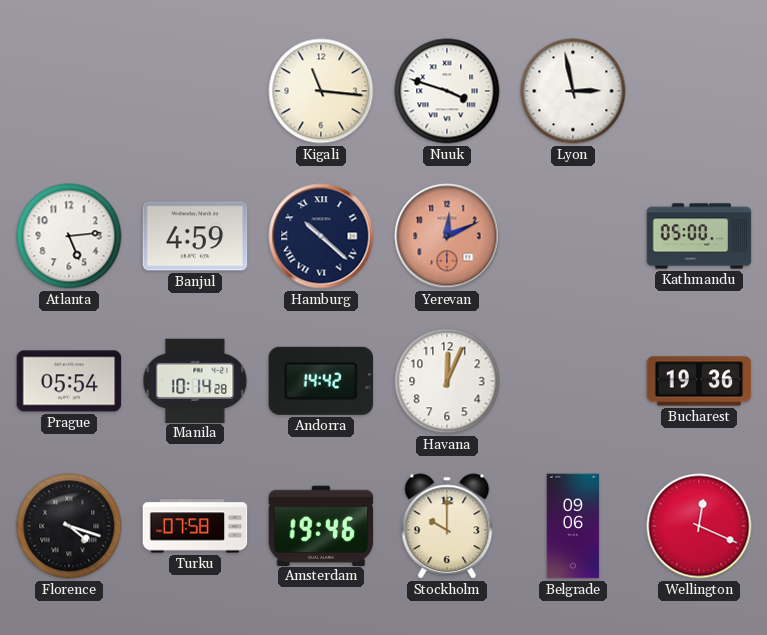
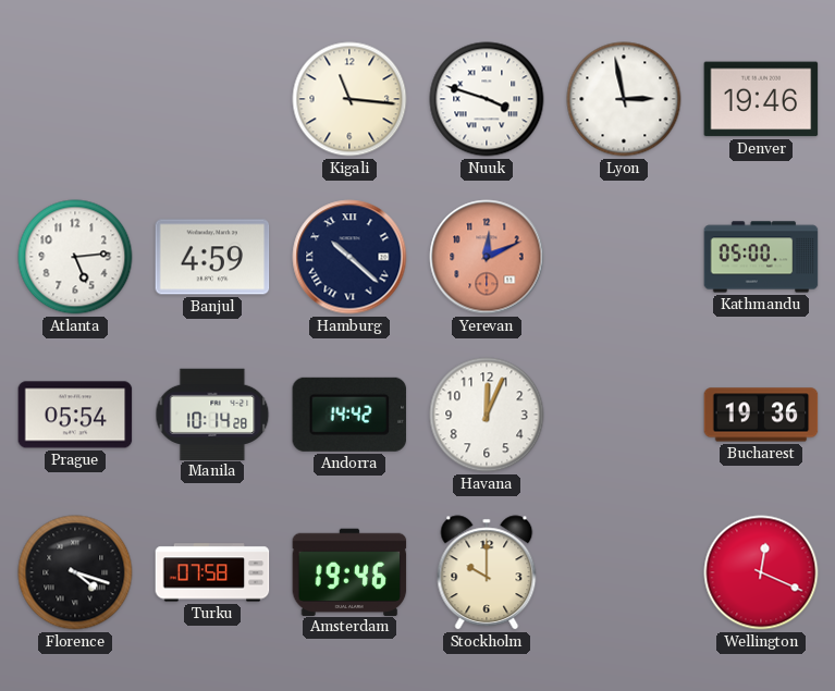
Denver: none -> 19:46
Belgrade: 09:06 -> none
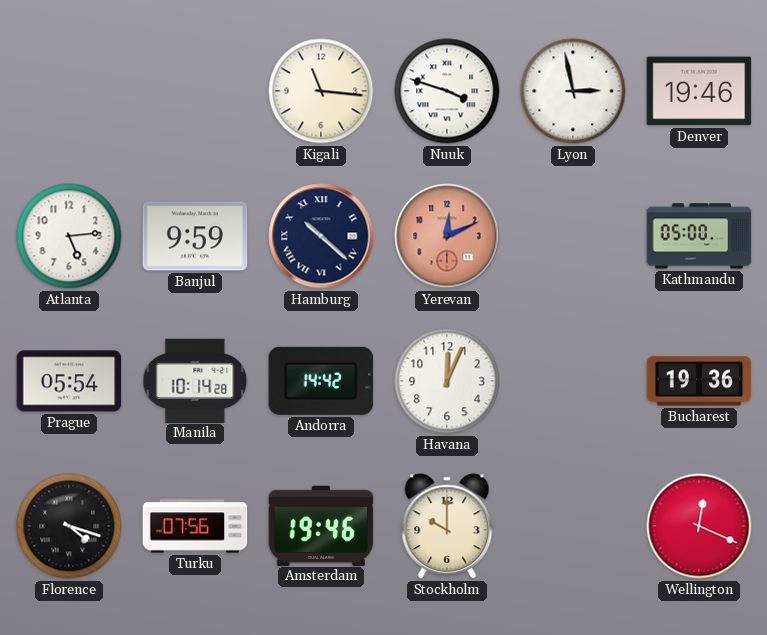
Banjul: 4:59 -> 9:59
Turku: 07:58 -> 07:56
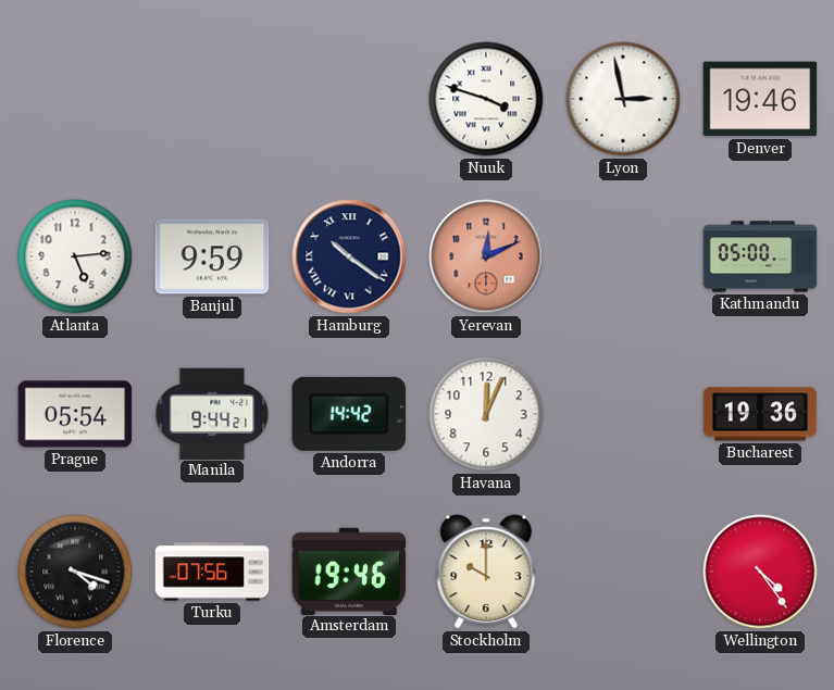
Kigali: 11:16 -> none
Hamburg: 10:22 -> 10:21
Manila: 10:14 -> 9:44
Wellington: 12:19 -> 4:24
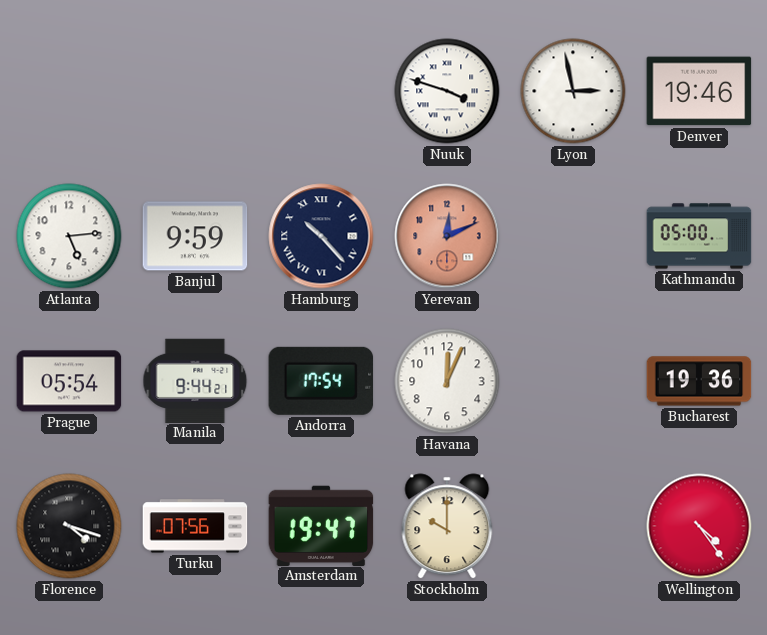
Hamburg: 10:21 -> 10:23
Andorra: 14:42 -> 17:54
Amsterdam: 19:46 -> 19:47
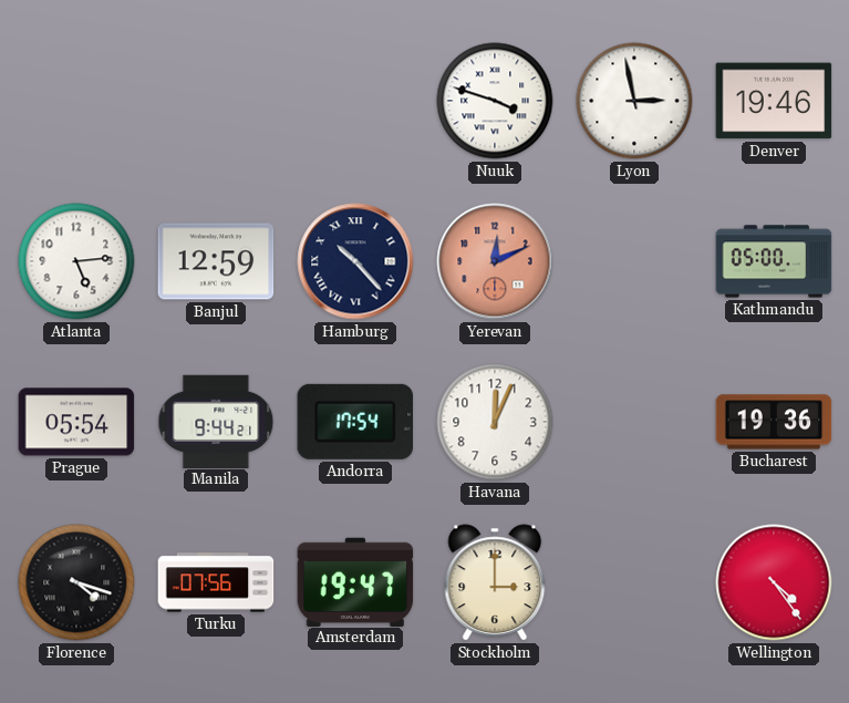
Banjul: 9:59 -> 12:59
Stockholm: 10:00 -> 3:00
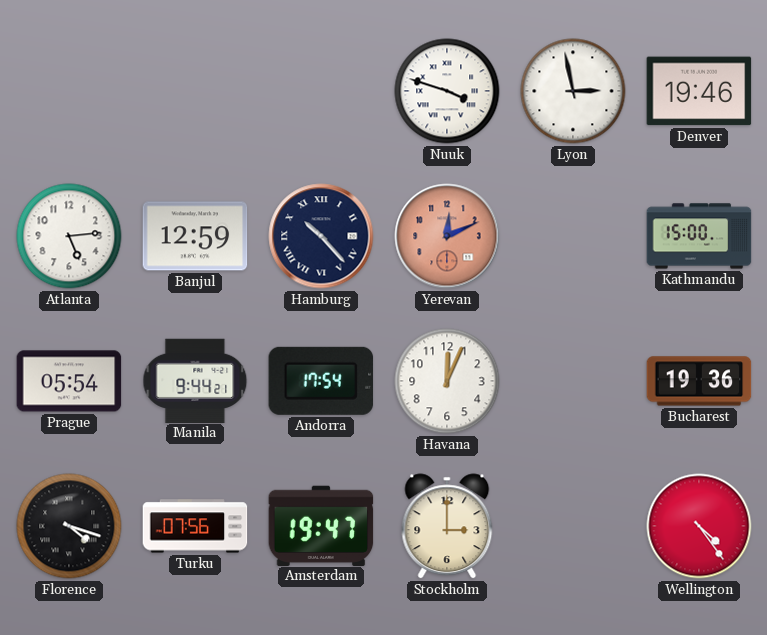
Kathmandu: 05:00 -> 15:00
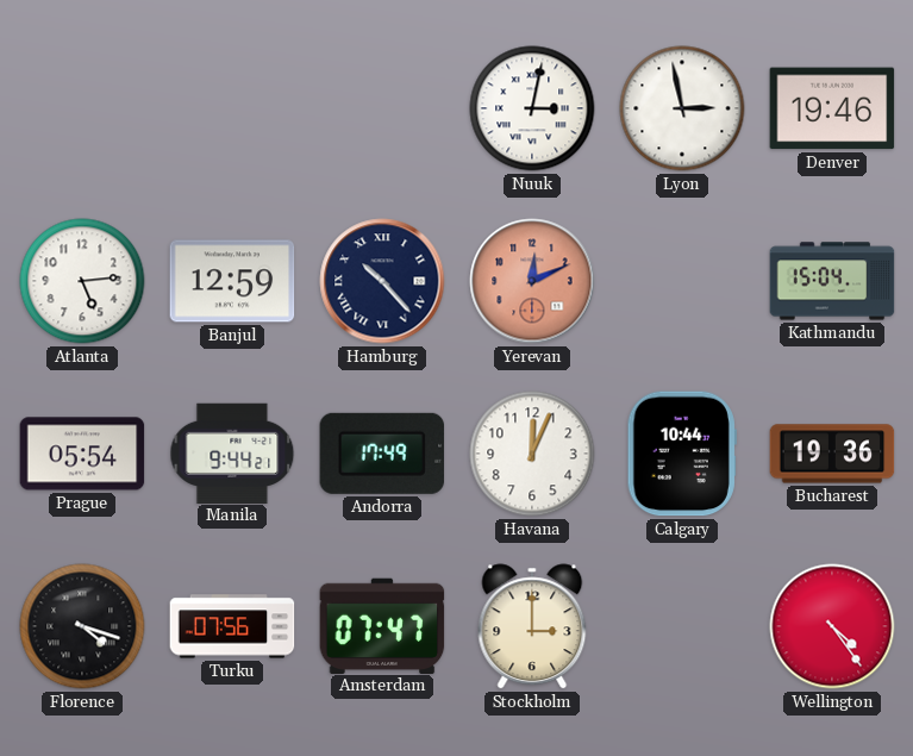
Nuuk: 3:48 -> 3:02
Kathmandu: 15:00 -> 15:04
Andorra: 17:54 -> 17:49
Calgary: none -> 10:44
Amsterdam: 19:47 -> 07:47
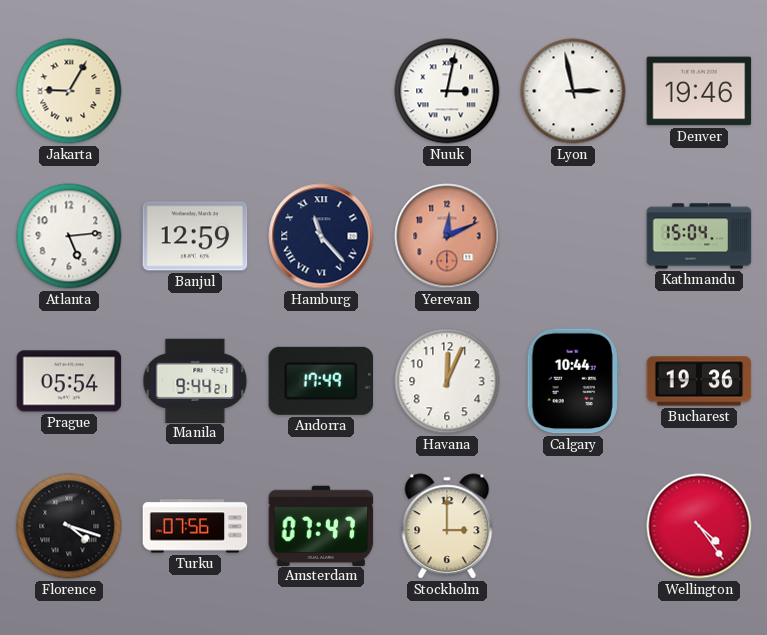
Jakarta: none -> 9:05
Hamburg: 10:23 -> 11:23
